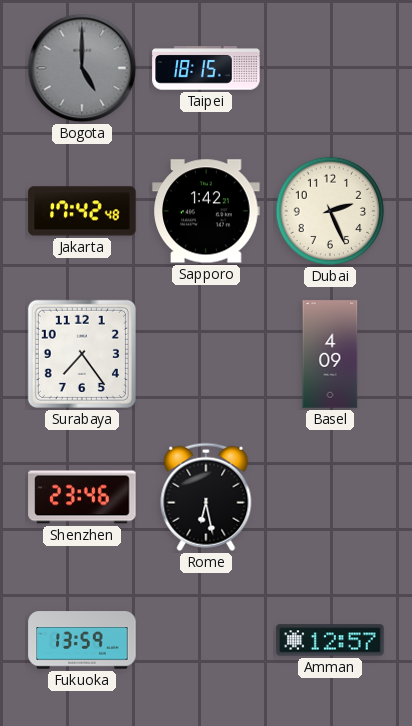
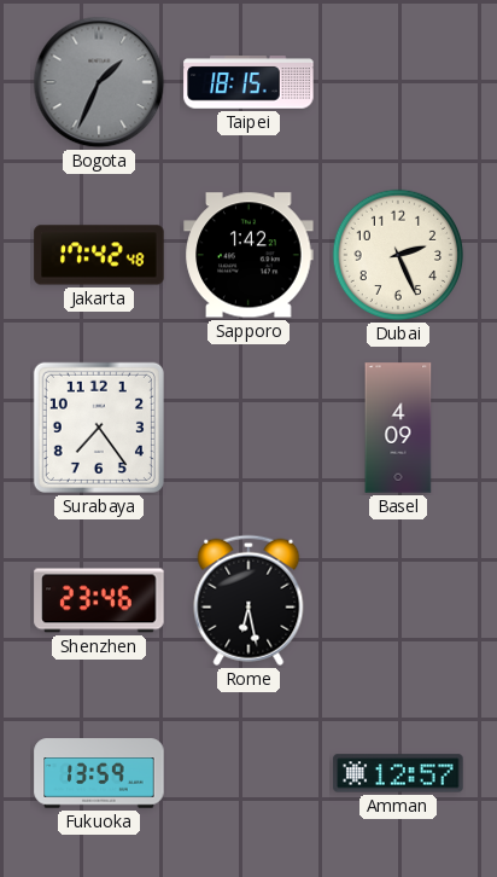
Bogota: 5:00 -> 1:34
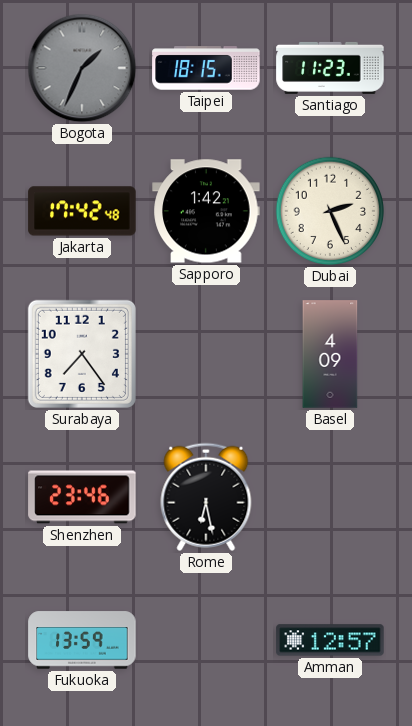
Santiago: none -> 11:23
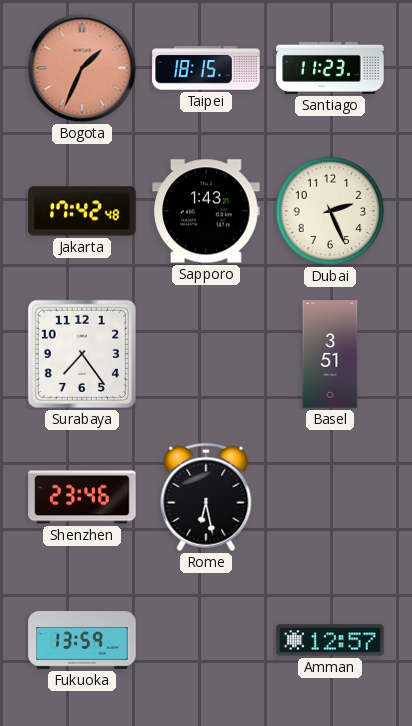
Bogota dial: grey -> salmon
Sapporo: 1:42 -> 1:43
Basel: 4:09 -> 3:51
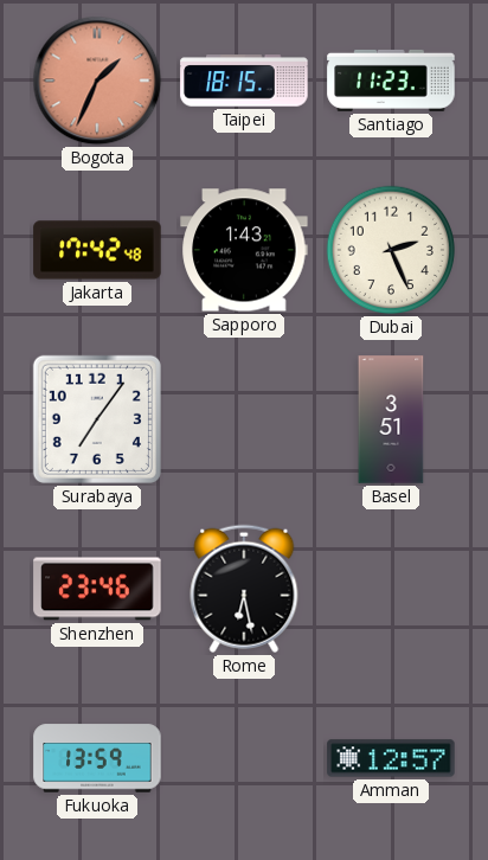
Surabaya: 7:24 -> 7:06
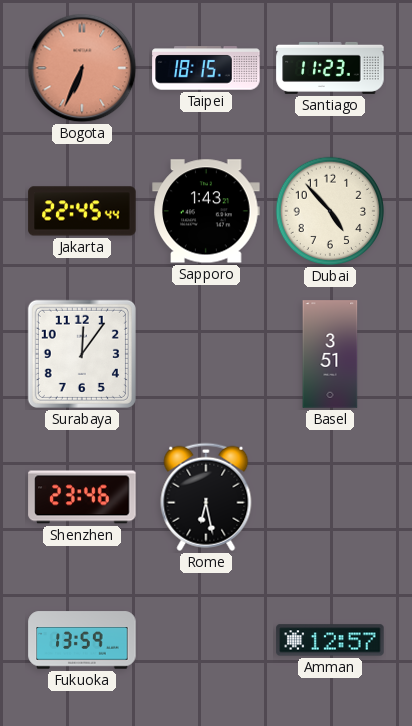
Bogota: 1:34 -> 6:34
Jakarta: 17:42 -> 22:45
Dubai: 2:26 -> 4:53
Surabaya: 7:06 -> 12:06
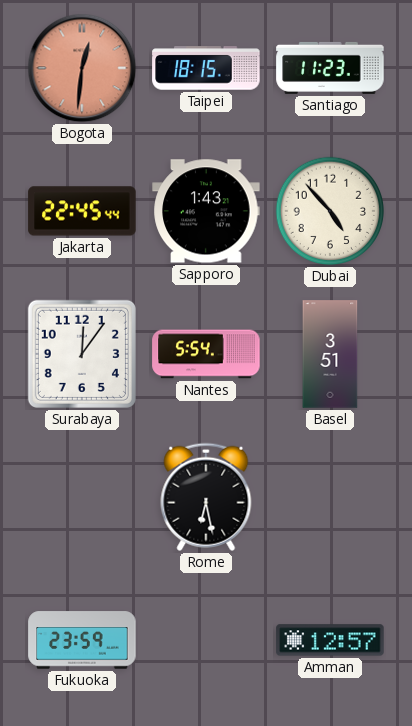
Bogota: 6:34 -> 12:31
Nantes: none -> 5:54
Shenzhen: 23:46 -> none
Fukuoka: 13:59 -> 23:59
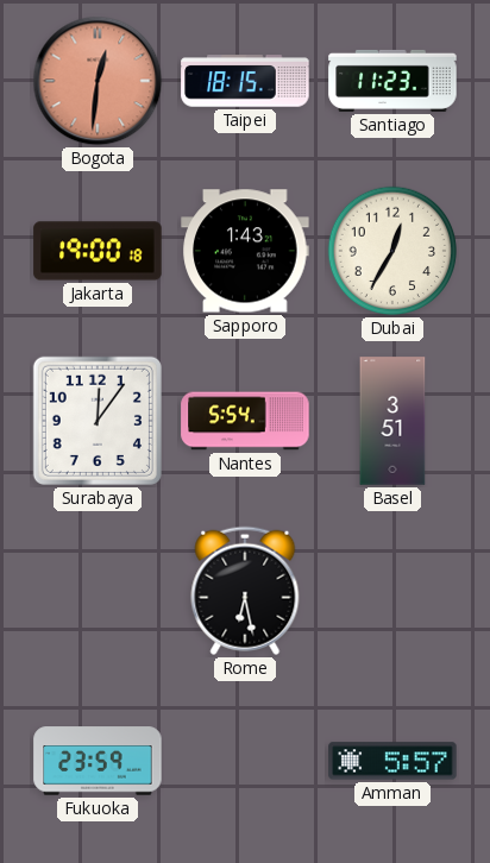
Jakarta: 22:45 -> 19:00
Dubai: 4:53 -> 12:35
Amman: 12:57 -> 5:57
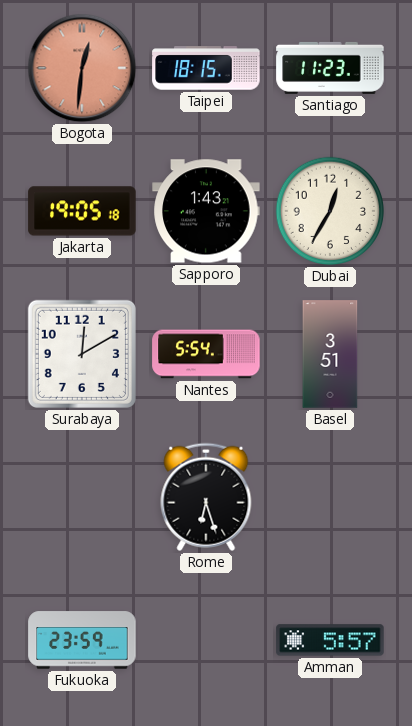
Jakarta: 19:00 -> 19:05
Surabaya: 12:06 -> 12:10
Rome: 6:28 -> 6:27
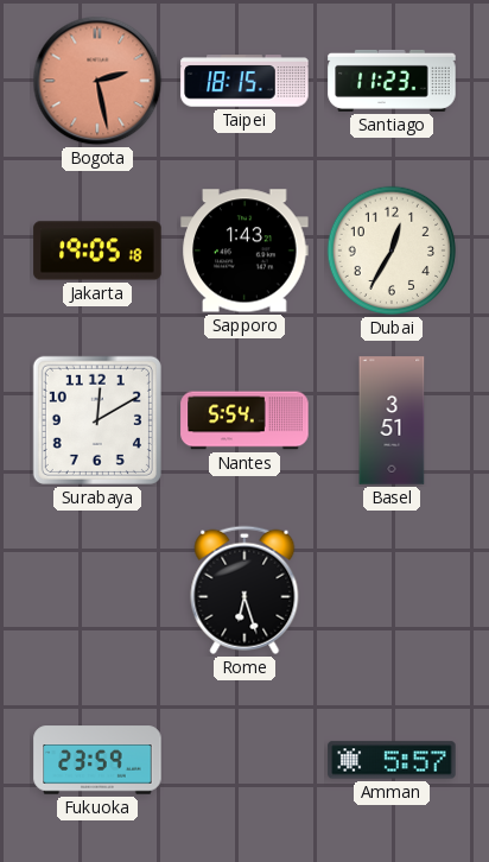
Bogota: 12:31 -> 2:28
